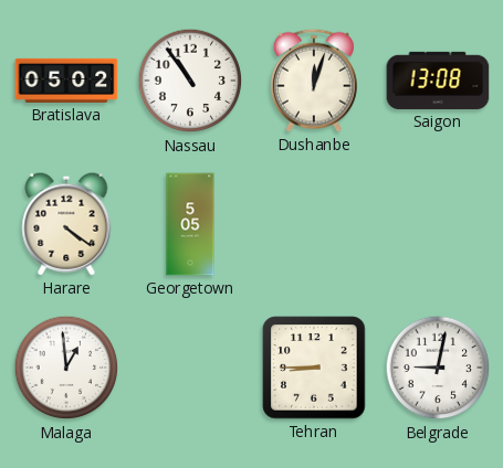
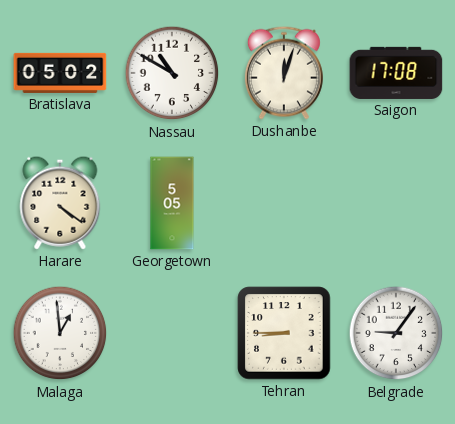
Nassau: 10:54 -> 10:50
Saigon: 13:08 -> 17:08
Belgrade: 9:02 -> 9:06
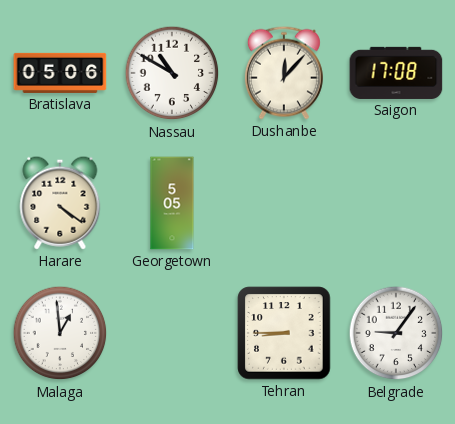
Bratislava: 05:02 -> 05:06
Dushanbe: 12:03 -> 12:07
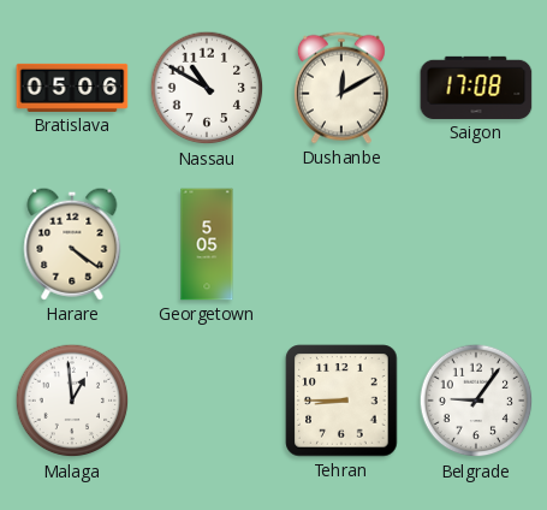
Dushanbe: 12:07 -> 12:10
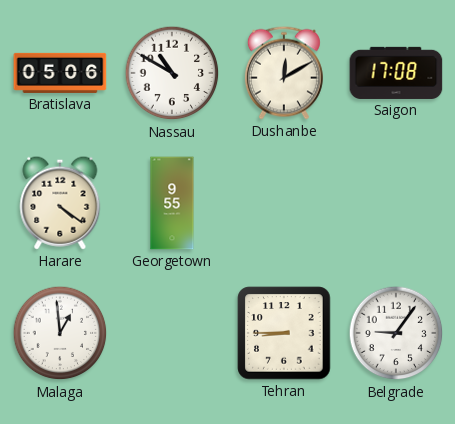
Georgetown: 5:05 -> 9:55
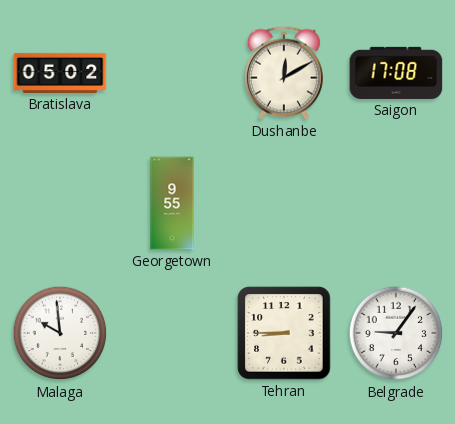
Bratislava: 05:06 -> 05:02
Nassau: 10:50 -> none
Harare: 4:21 -> none
Malaga: 12:59 -> 9:59
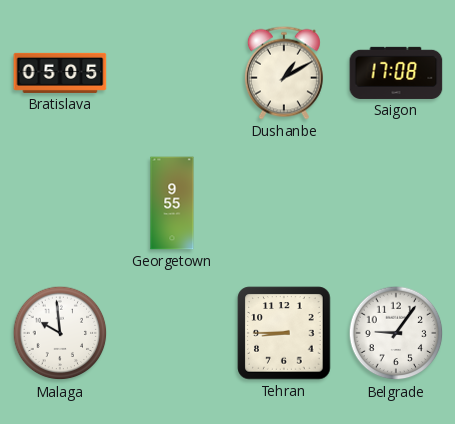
Bratislava: 05:02 -> 05:05
Dushanbe: 12:10 -> 1:10
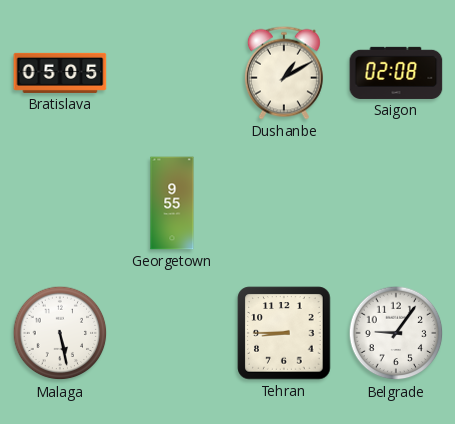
Saigon: 17:08 -> 02:08
Malaga: 9:59 -> 5:28
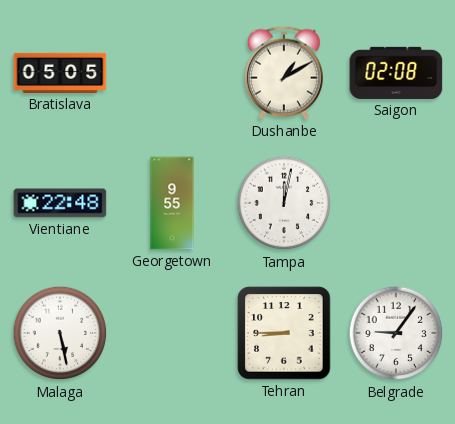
Vientiane: none -> 22:48
Tampa: none -> 12:02
